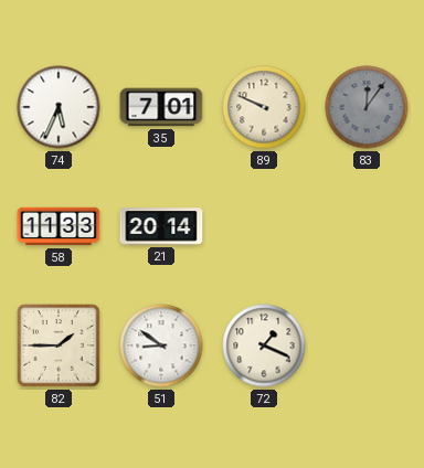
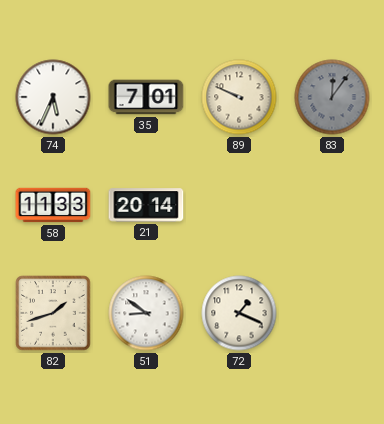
82: 1:45 -> 1:42
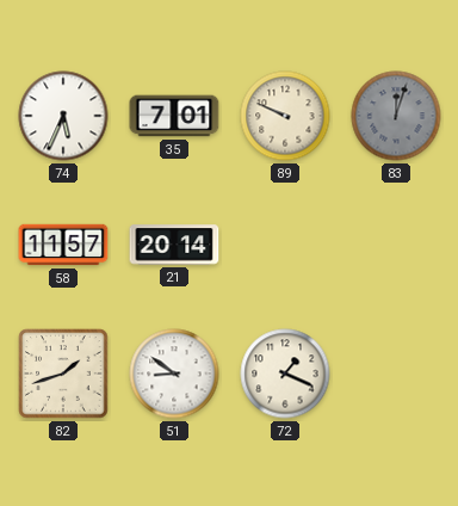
83: 12:06 -> 12:03
58: 11:33 -> 11:57
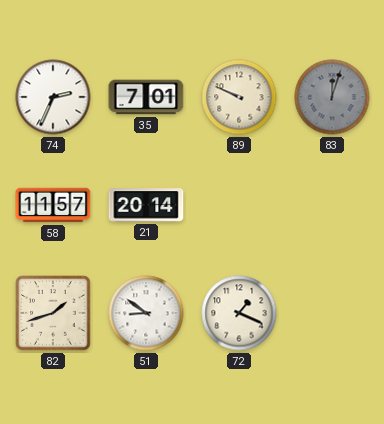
74: 5:34 -> 2:34
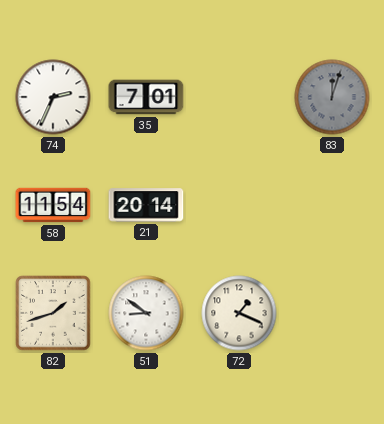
89: 9:49 -> none
58: 11:57 -> 11:54
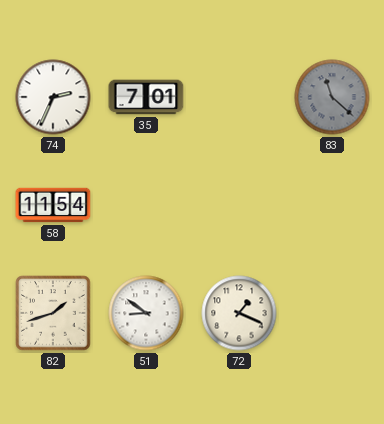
83: 12:03 -> 11:22
21: 20:14 -> none
